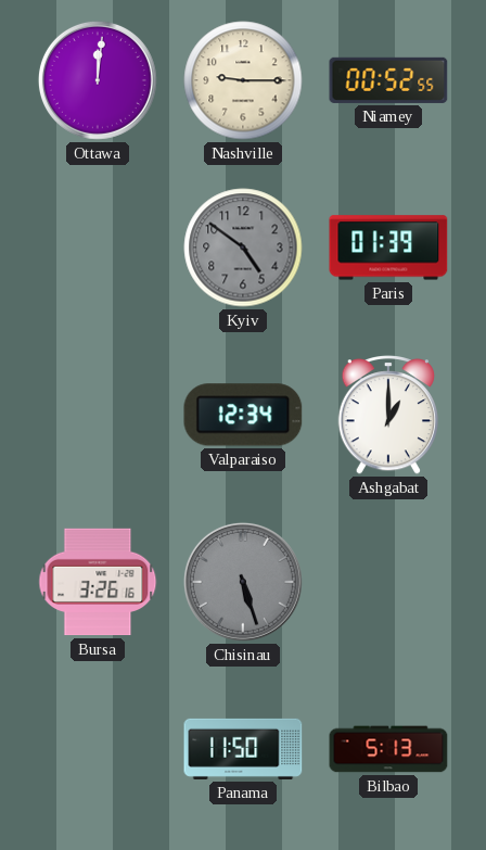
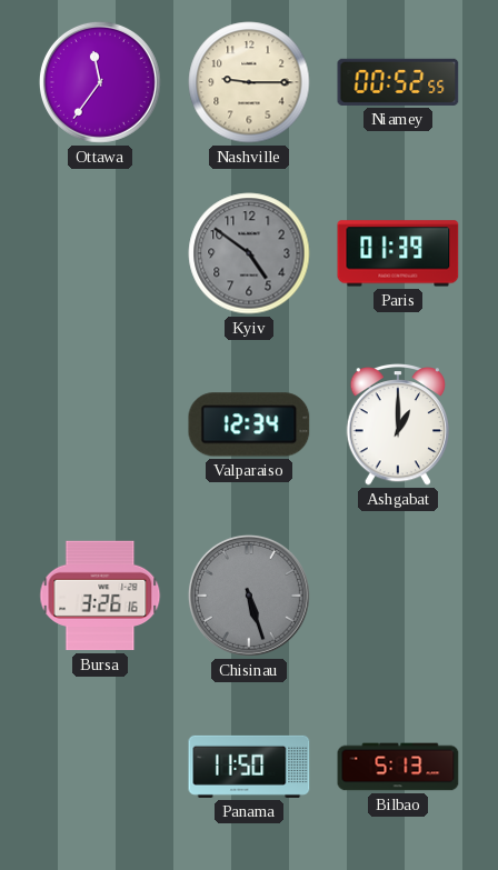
Ottawa: 12:01 -> 11:36
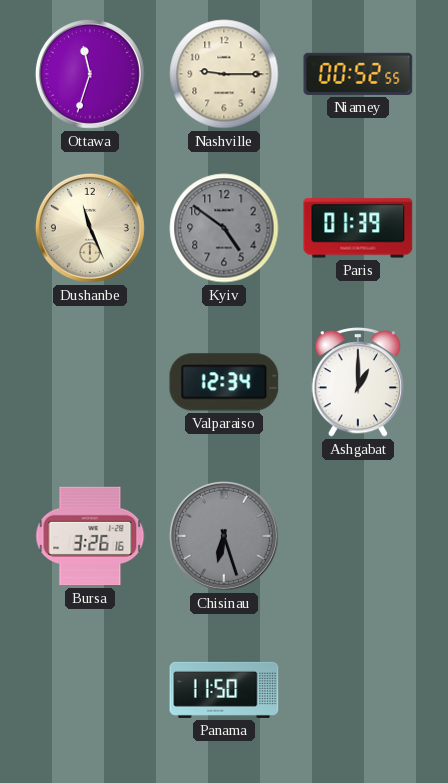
Ottawa: 11:36 -> 11:33
Dushanbe: none -> 11:26
Chisinau: 5:27 -> 6:27
Bilbao: 5:13 -> none
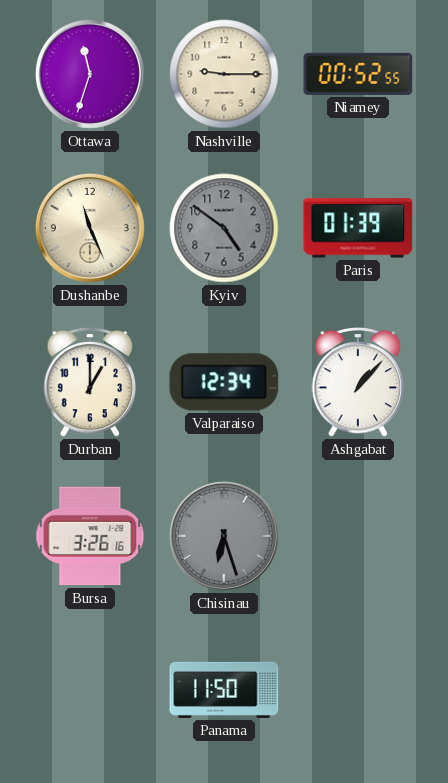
Durban: none -> 1:00
Ashgabat: 1:00 -> 1:07
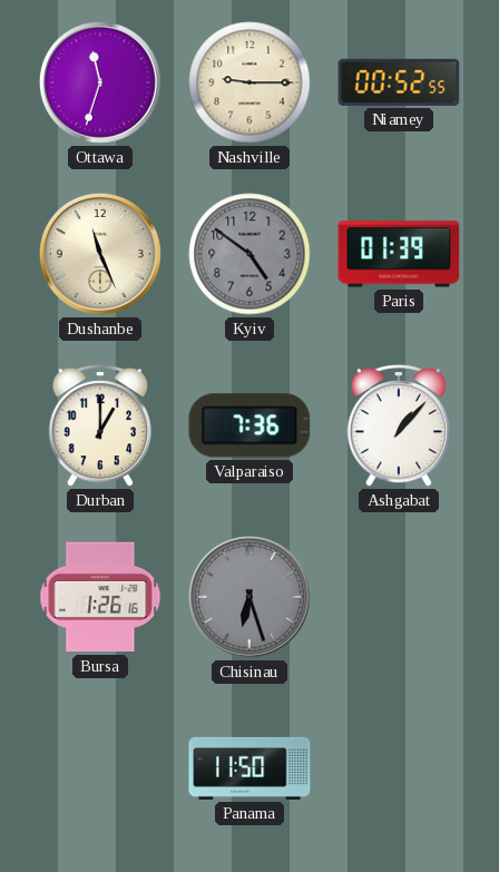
Valparaiso: 12:34 -> 7:36
Bursa: 3:26 -> 1:26
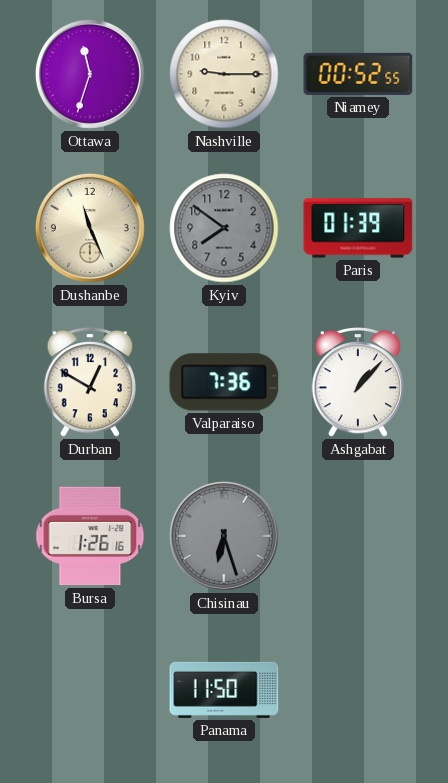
Kyiv: 4:51 -> 7:51
Durban: 1:00 -> 12:50
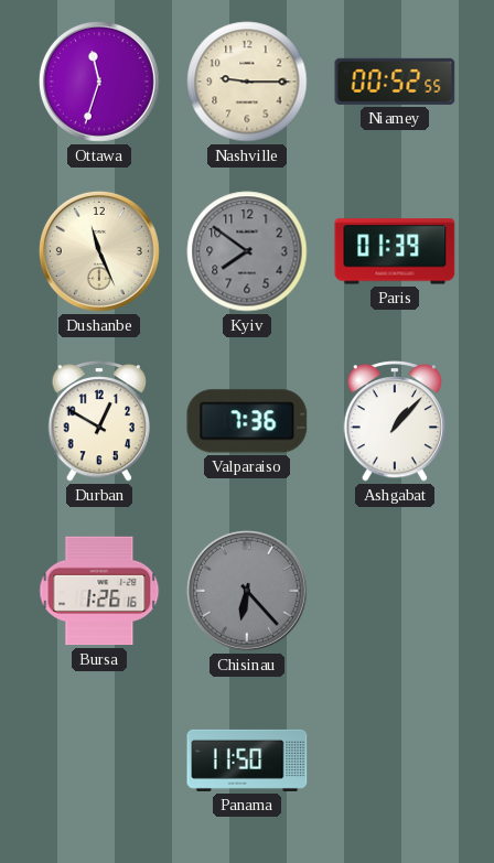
Chisinau: 6:27 -> 6:23
